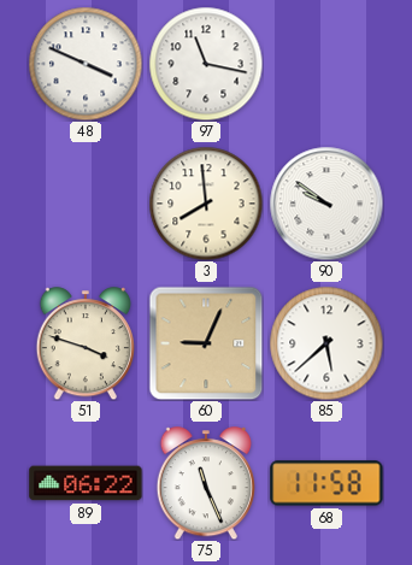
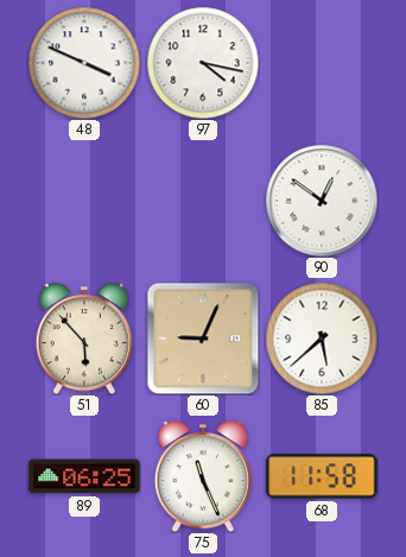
97: 11:17 -> 4:17
3: 7:59 -> none
90: 9:51 -> 12:51
51: 3:48 -> 5:53
89: 06:22 -> 06:25
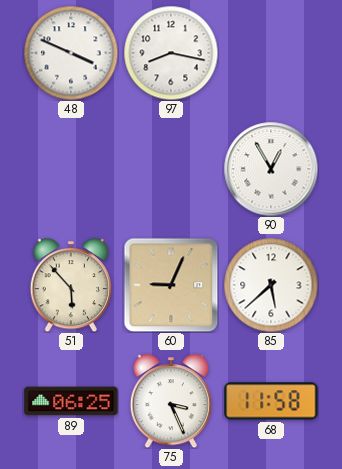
97: 4:17 -> 8:17
90: 12:51 -> 12:55
75: 11:26 -> 3:26
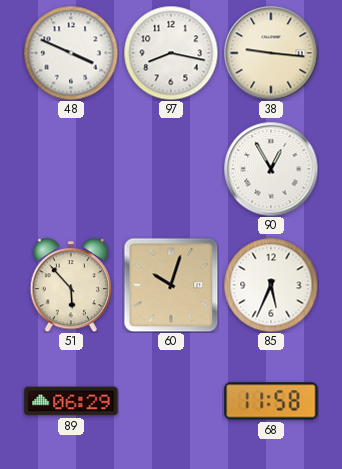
38: none -> 9:16
60: 9:04 -> 10:03
85: 5:38 -> 5:34
89: 06:25 -> 06:29
75: 3:26 -> none
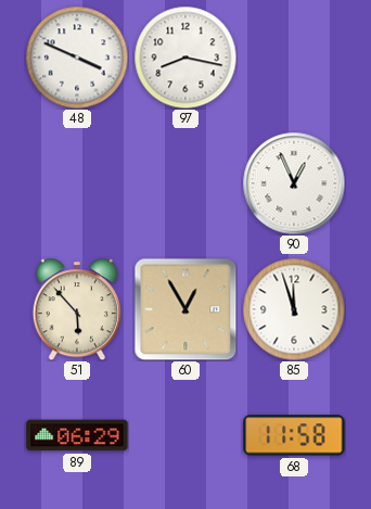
38: 9:16 -> none
90: 12:55 -> 12:56
60: 10:03 -> 12:55
85: 5:34 -> 11:57
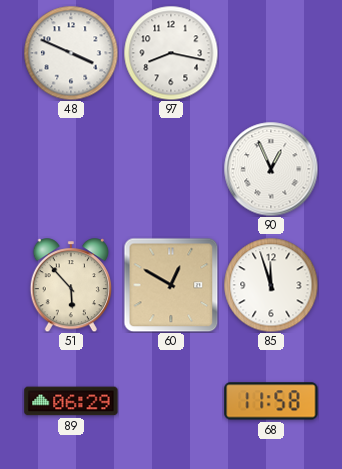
60: 12:55 -> 12:50
